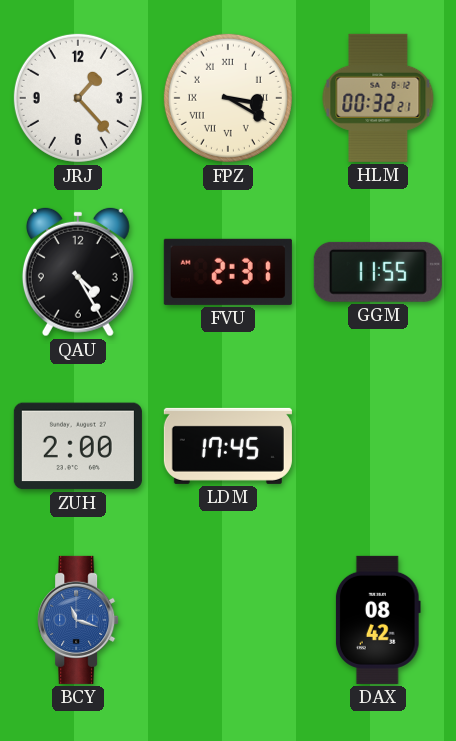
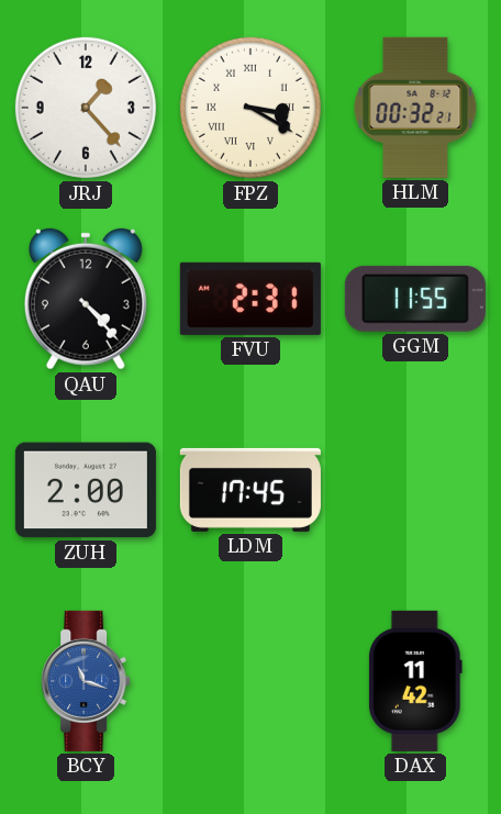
QAU: 4:25 -> 4:23
DAX: 08:42 -> 11:42
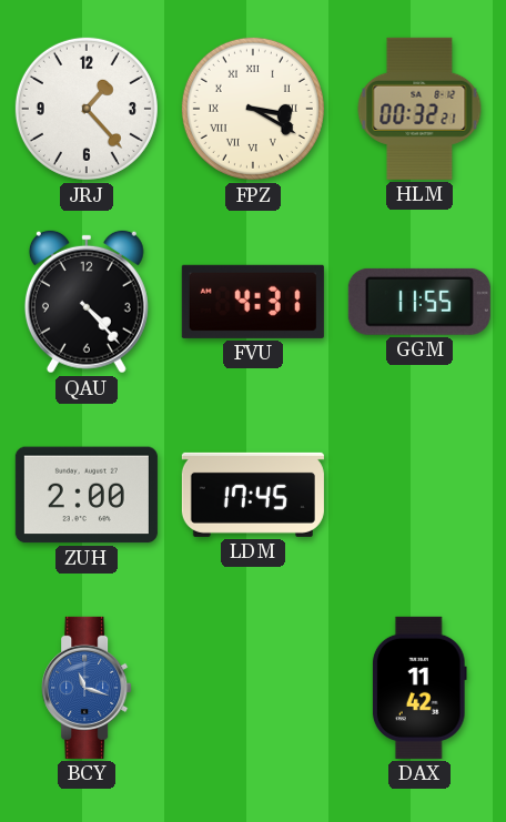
FVU: 2:31 -> 4:31
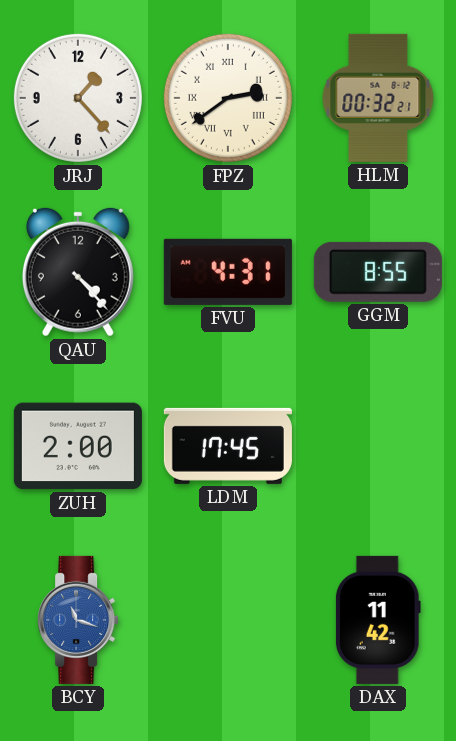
FPZ: 3:20 -> 2:39
GGM: 11:55 -> 8:55
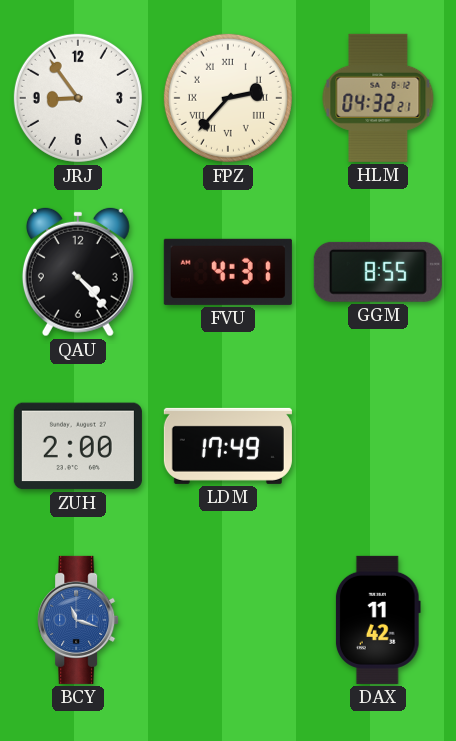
JRJ: 1:23 -> 8:54
FPZ: 2:39 -> 2:37
HLM: 00:32 -> 04:32
LDM: 17:45 -> 17:49
